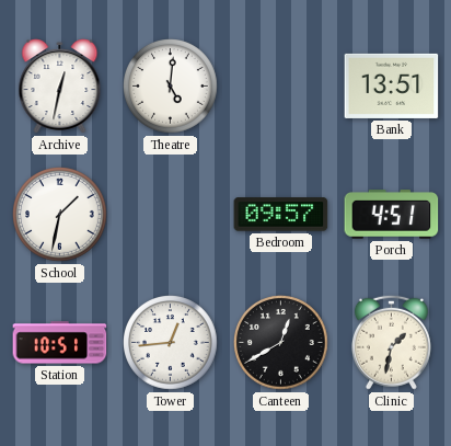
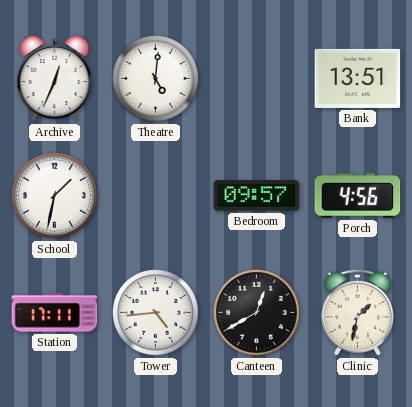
Archive: 12:32 -> 12:34
Porch: 4:51 -> 4:56
Station: 10:51 -> 17:11
Tower: 12:44 -> 4:44
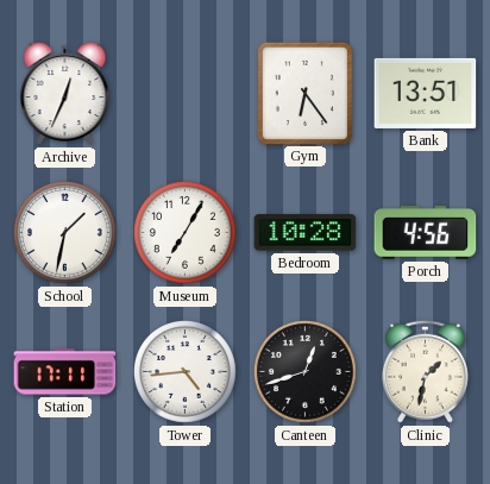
Theatre: 5:01 -> none
Gym: none -> 6:24
Museum: none -> 7:05
Bedroom: 09:57 -> 10:28
Canteen: 12:40 -> 12:42
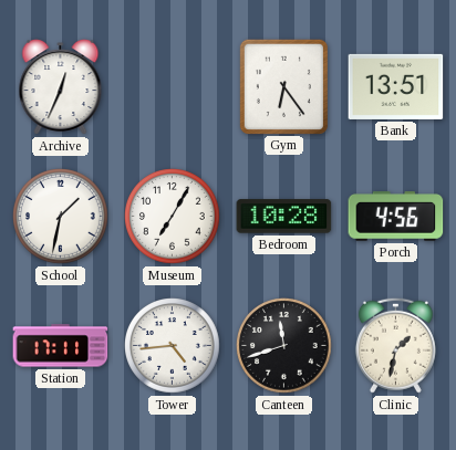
Canteen: 12:42 -> 11:42
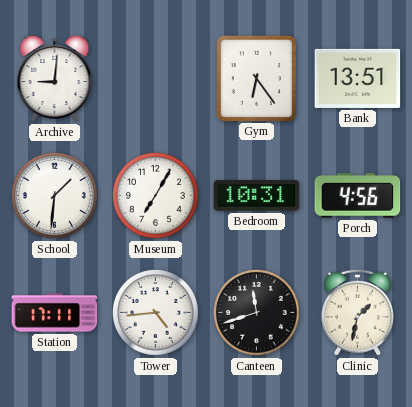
Archive: 12:34 -> 9:01
School: 1:32 -> 1:31
Bedroom: 10:28 -> 10:31
